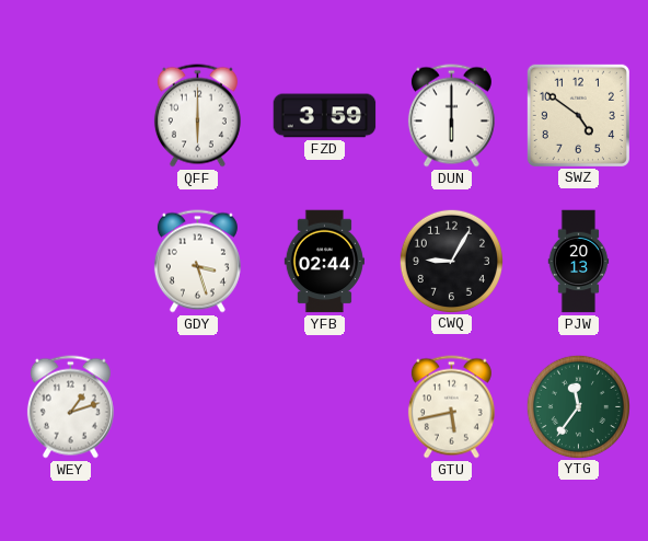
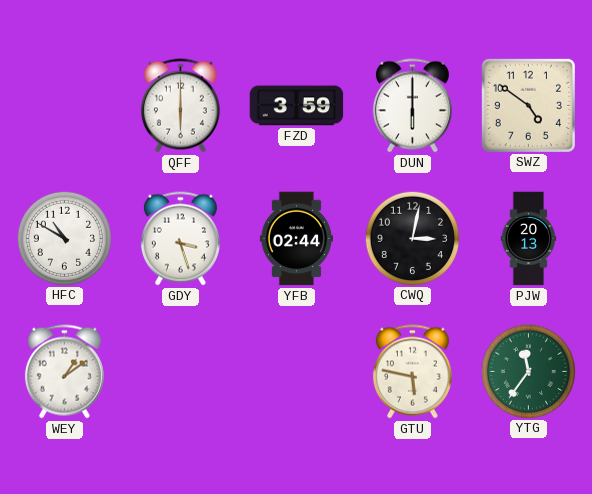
HFC: none -> 10:50
CWQ: 9:05 -> 3:02
WEY: 1:12 -> 1:09
GTU: 5:43 -> 5:47
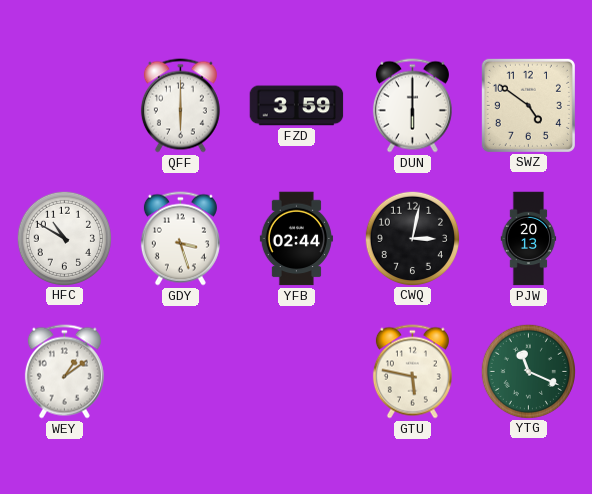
YTG: 11:36 -> 11:19
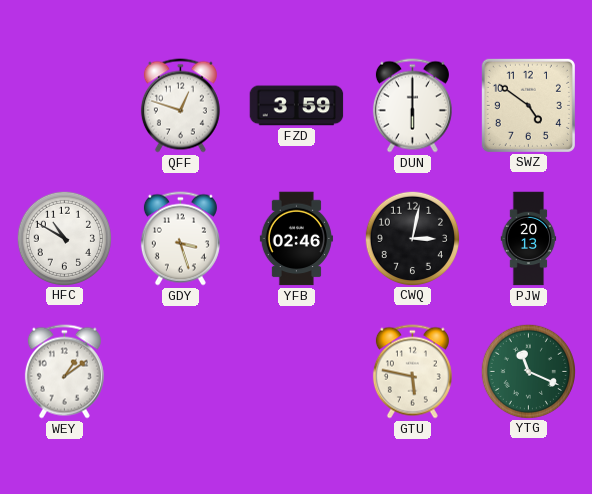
QFF: 6:00 -> 12:48
YFB: 02:44 -> 02:46
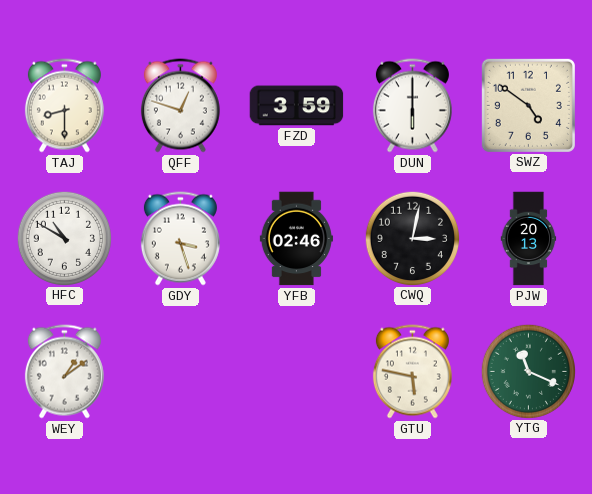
TAJ: none -> 8:30
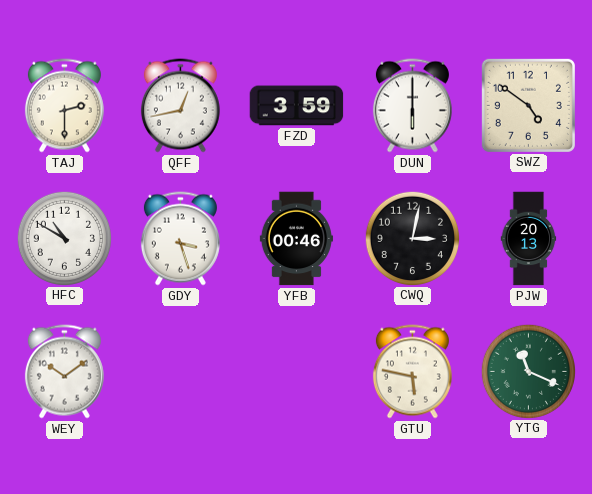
TAJ: 8:30 -> 2:30
QFF: 12:48 -> 12:43
YFB: 02:46 -> 00:46
WEY: 1:09 -> 10:09
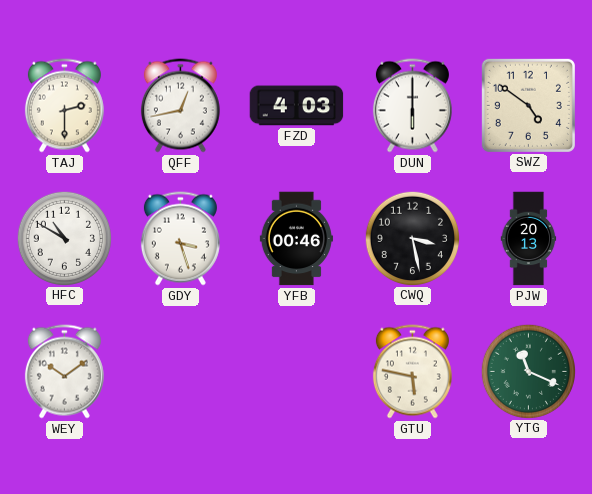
FZD: 3:59 -> 4:03
CWQ: 3:02 -> 3:28
